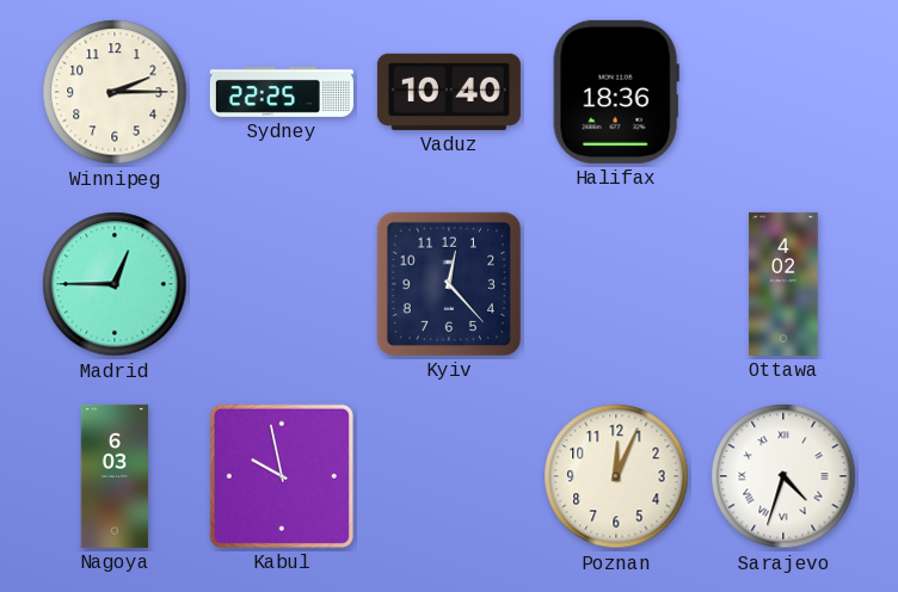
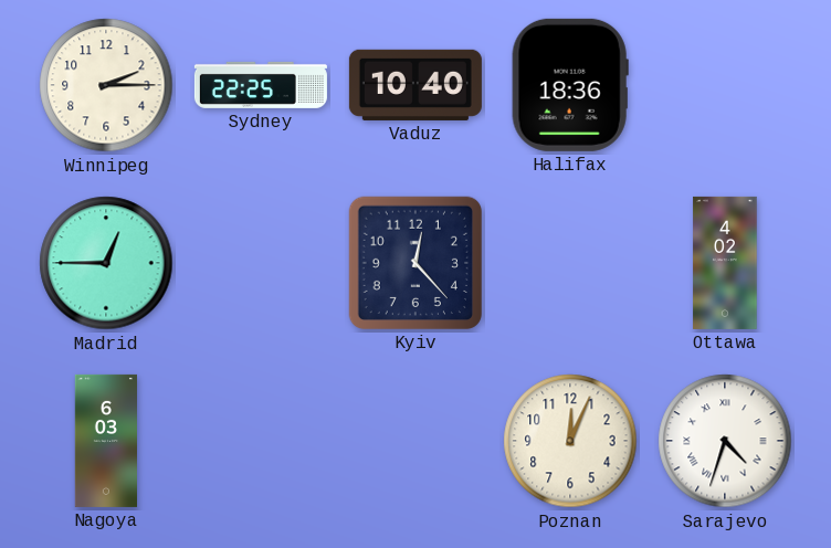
Kabul: 9:58 -> none
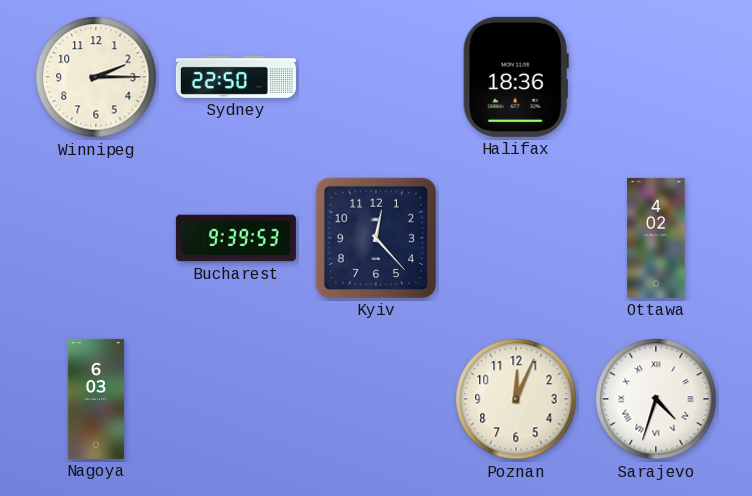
Sydney: 22:25 -> 22:50
Vaduz: 10:40 -> none
Madrid: 12:45 -> none
Bucharest: none -> 9:39
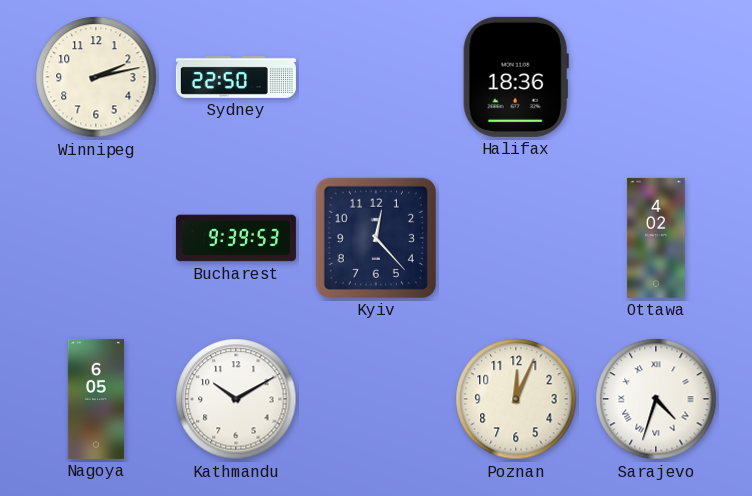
Winnipeg: 2:15 -> 2:13
Nagoya: 6:03 -> 6:05
Kathmandu: none -> 10:10
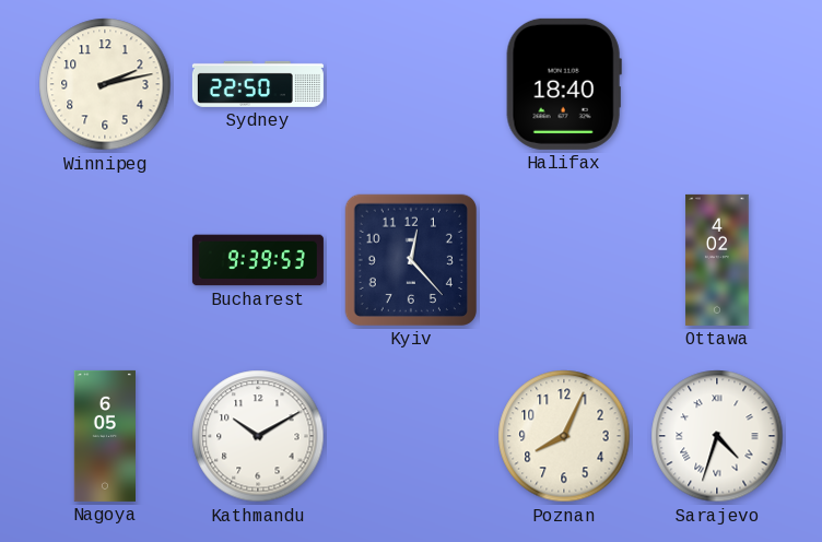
Halifax: 18:36 -> 18:40
Poznan: 12:04 -> 8:04
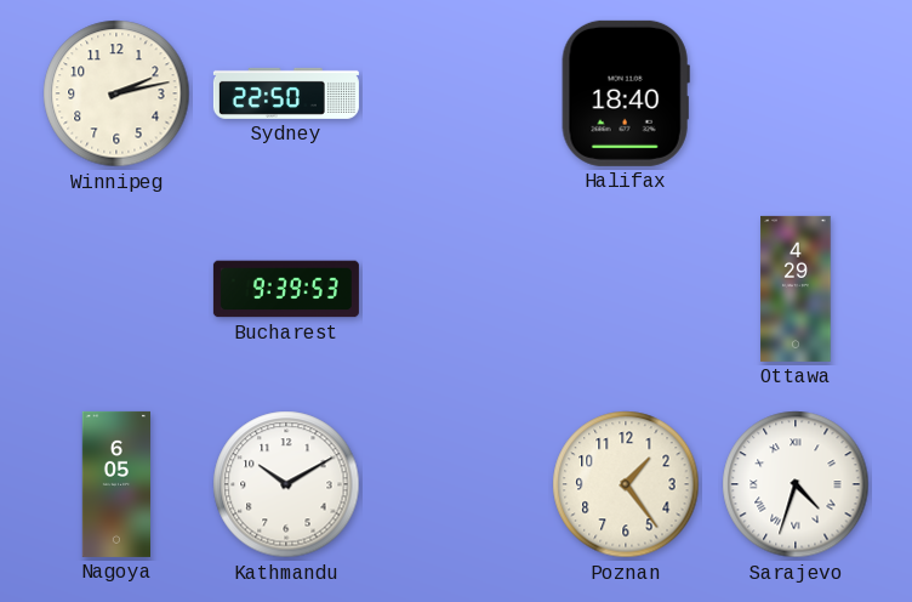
Kyiv: 12:23 -> none
Ottawa: 4:02 -> 4:29
Poznan: 8:04 -> 1:24
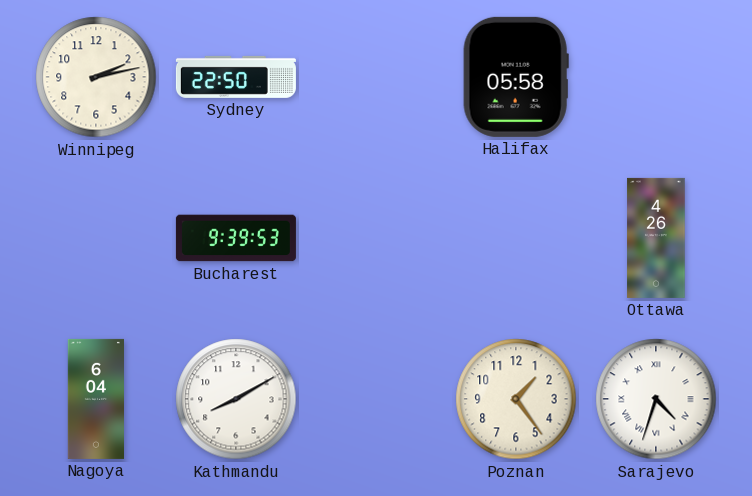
Halifax: 18:40 -> 05:58
Ottawa: 4:29 -> 4:26
Nagoya: 6:05 -> 6:04
Kathmandu: 10:10 -> 8:10
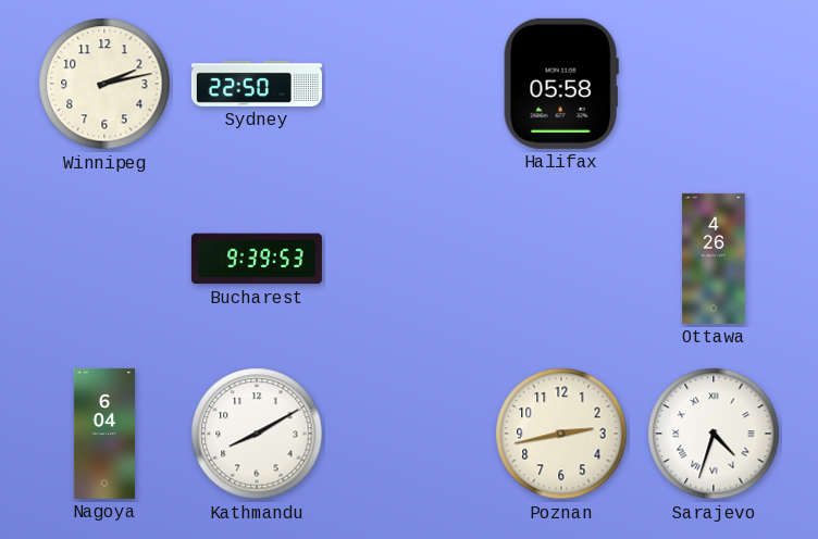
Poznan: 1:24 -> 2:43
